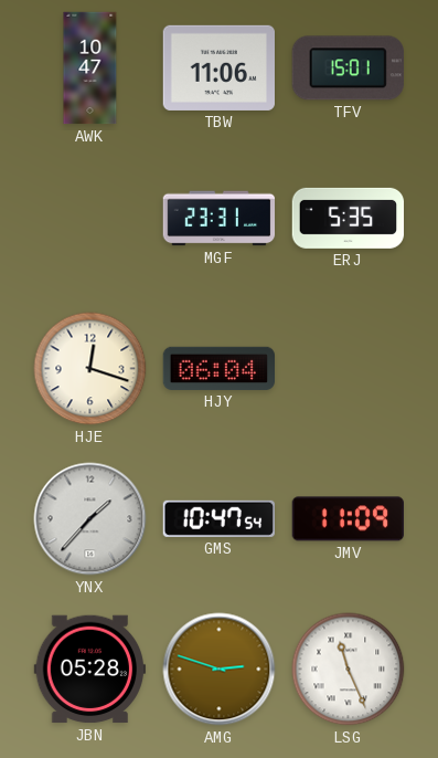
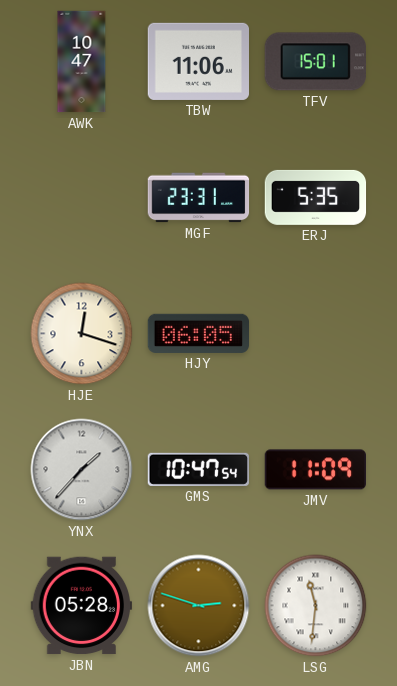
HJY: 06:04 -> 06:05
LSG: 11:26 -> 11:31
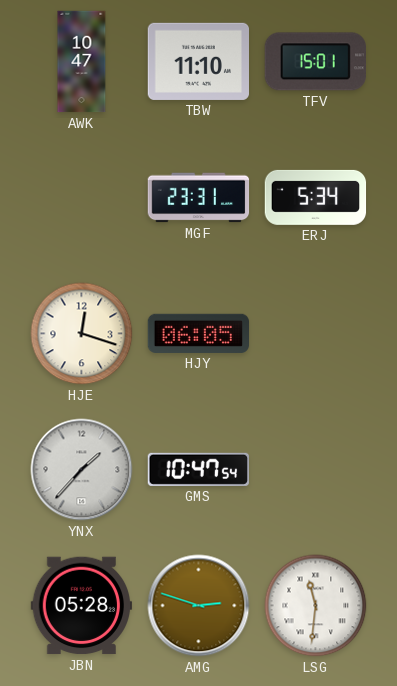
TBW: 11:06 -> 11:10
ERJ: 5:35 -> 5:34
JMV: 11:09 -> none
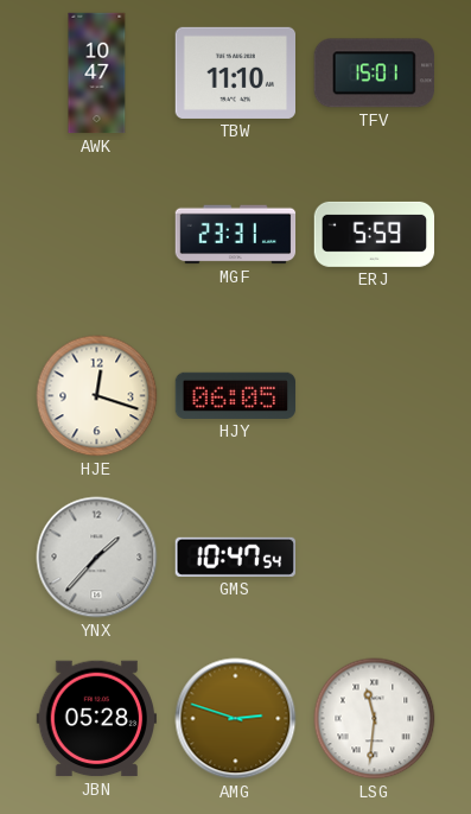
ERJ: 5:34 -> 5:59
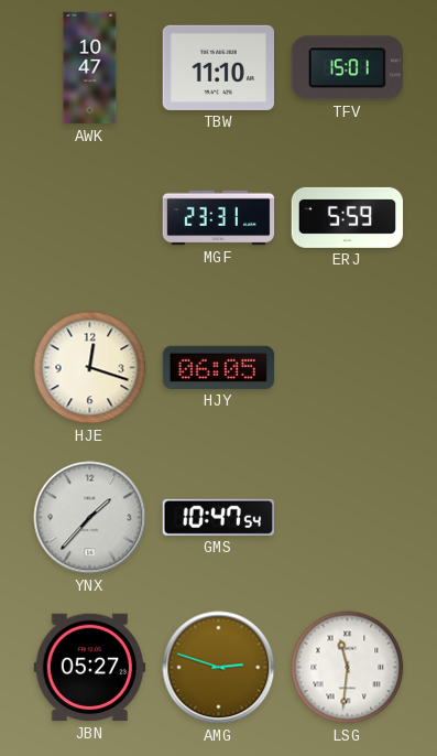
JBN: 05:28 -> 05:27
